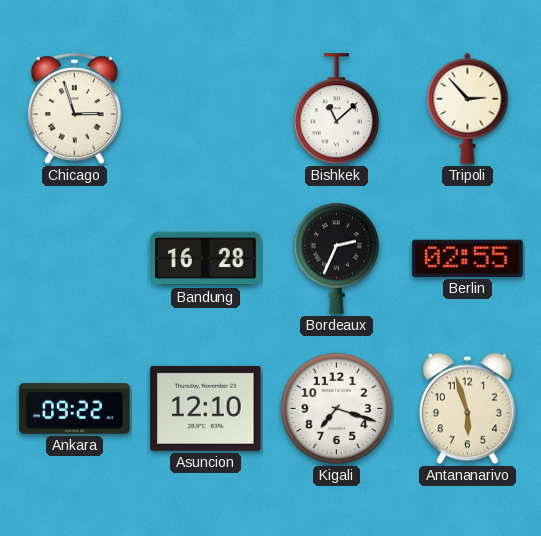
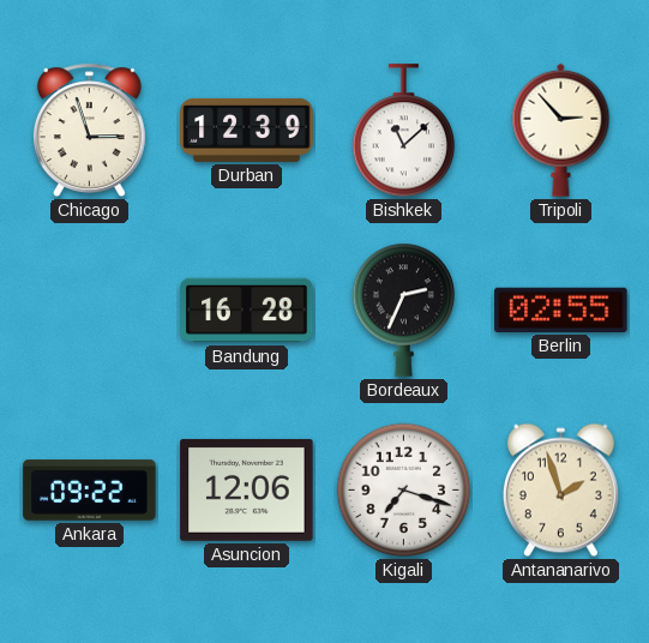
Durban: none -> 12:39
Asuncion: 12:10 -> 12:06
Antananarivo: 5:57 -> 1:57
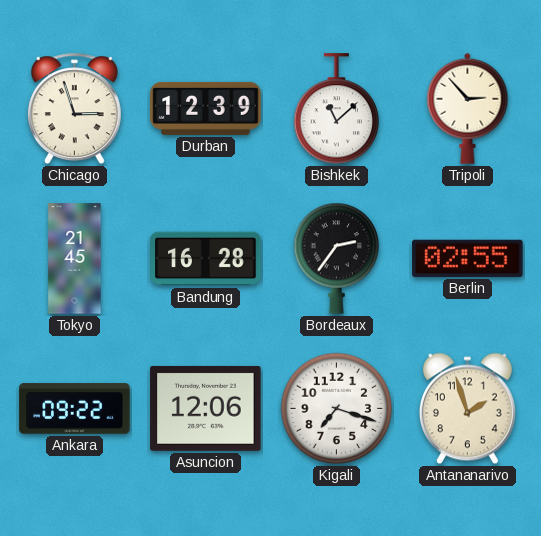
Tokyo: none -> 21:45
Bordeaux: 2:34 -> 2:36
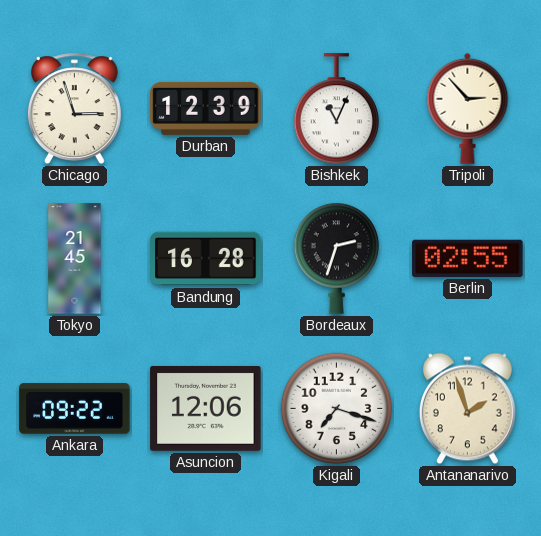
Bishkek: 11:08 -> 11:04
Bordeaux: 2:36 -> 2:33
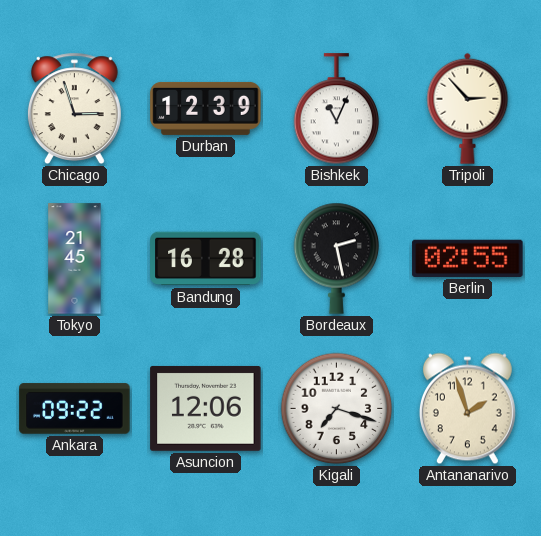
Bordeaux: 2:33 -> 2:28
